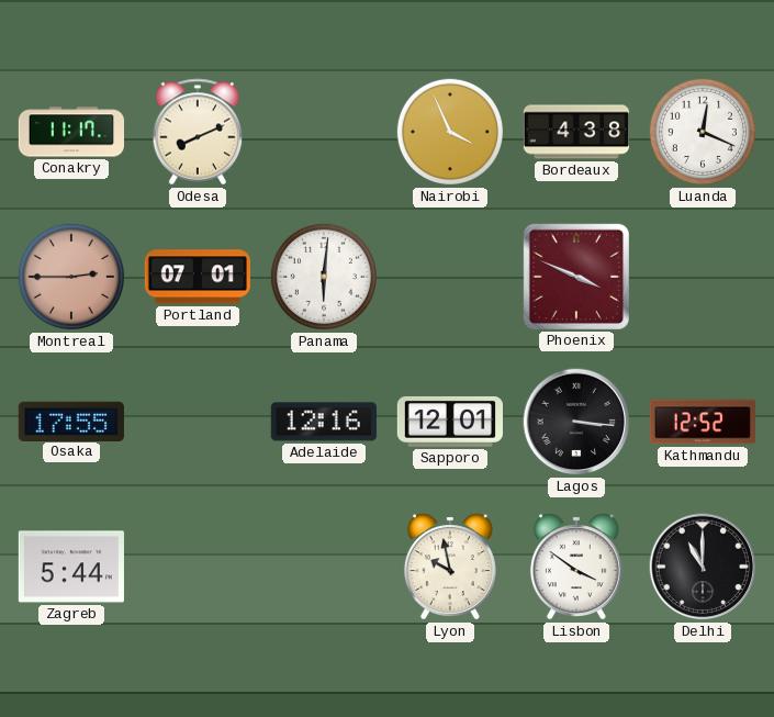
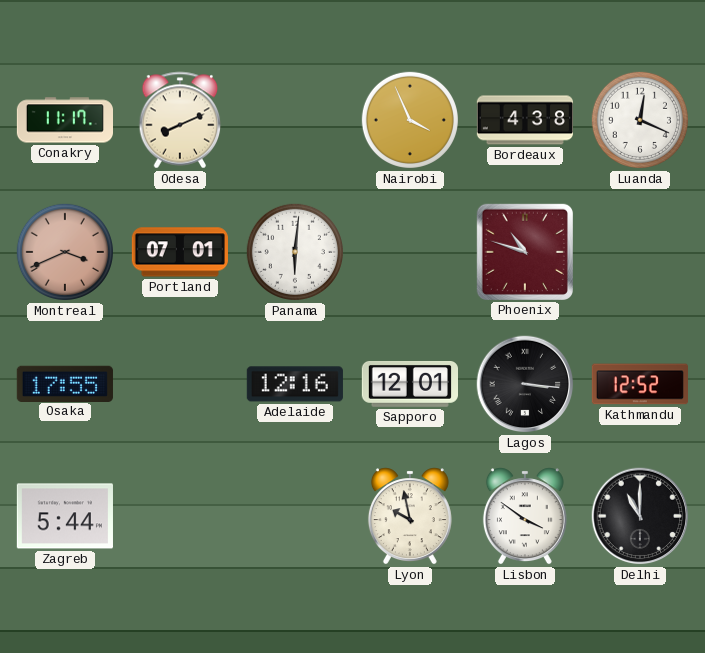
Montreal: 2:45 -> 3:41
Phoenix: 3:49 -> 10:48
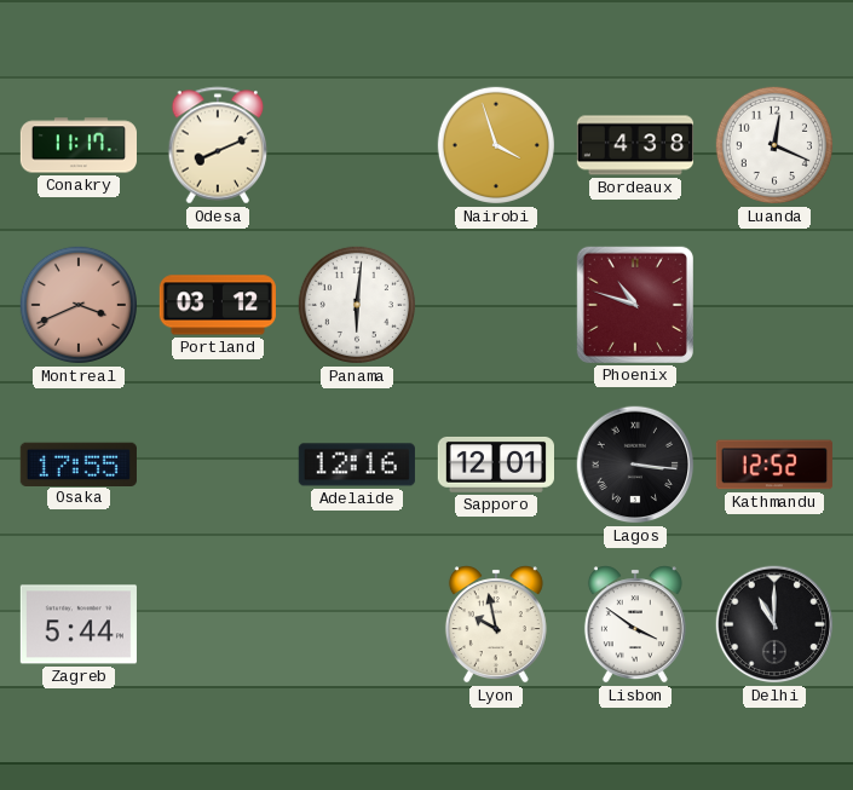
Nairobi: 3:56 -> 3:57
Portland: 07:01 -> 03:12
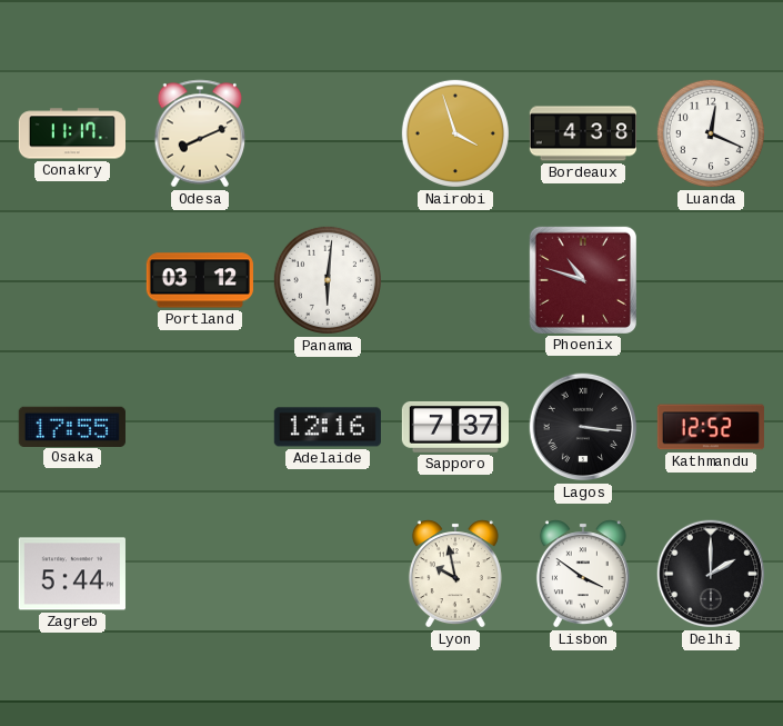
Montreal: 3:41 -> none
Sapporo: 12:01 -> 7:37
Delhi: 11:00 -> 2:00
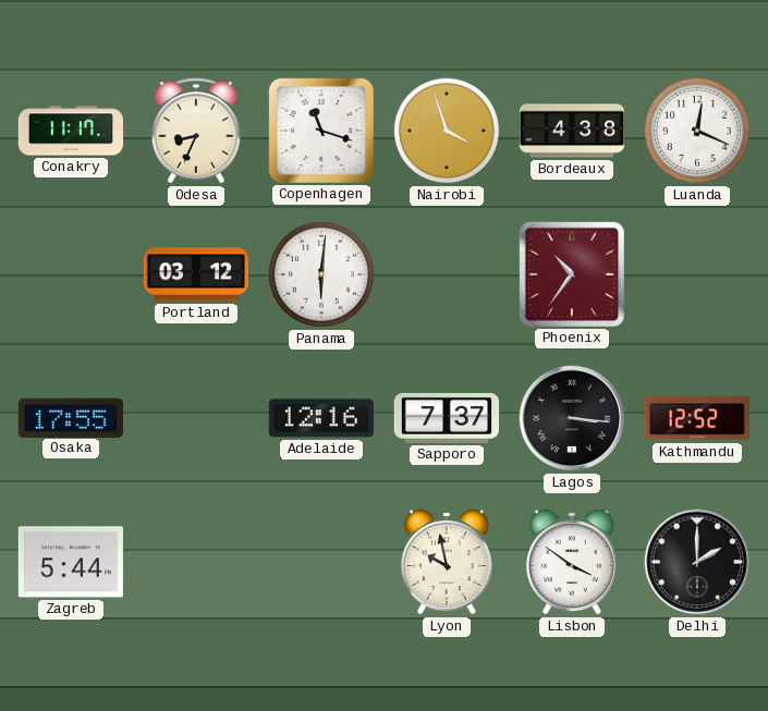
Odesa: 8:11 -> 8:34
Copenhagen: none -> 11:18
Phoenix: 10:48 -> 10:36
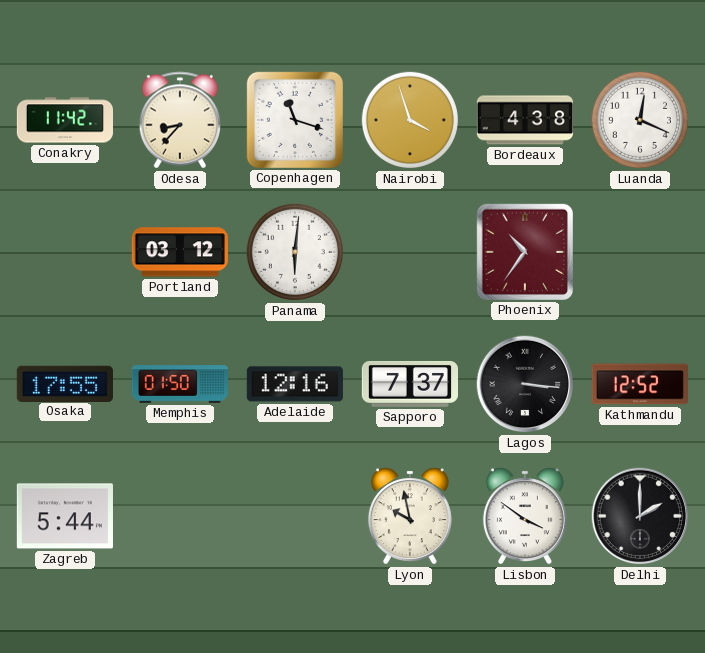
Conakry: 11:17 -> 11:42
Odesa: 8:34 -> 8:37
Memphis: none -> 01:50
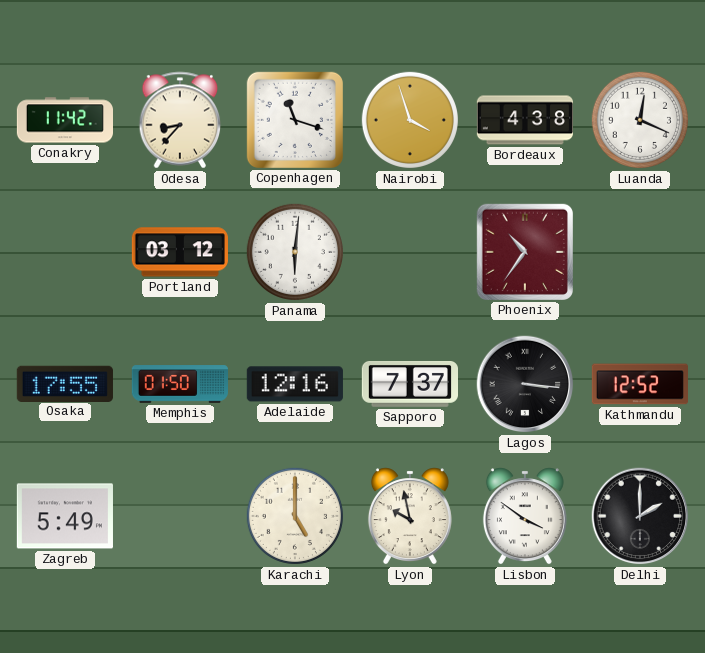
Zagreb: 5:44 -> 5:49
Karachi: none -> 5:00
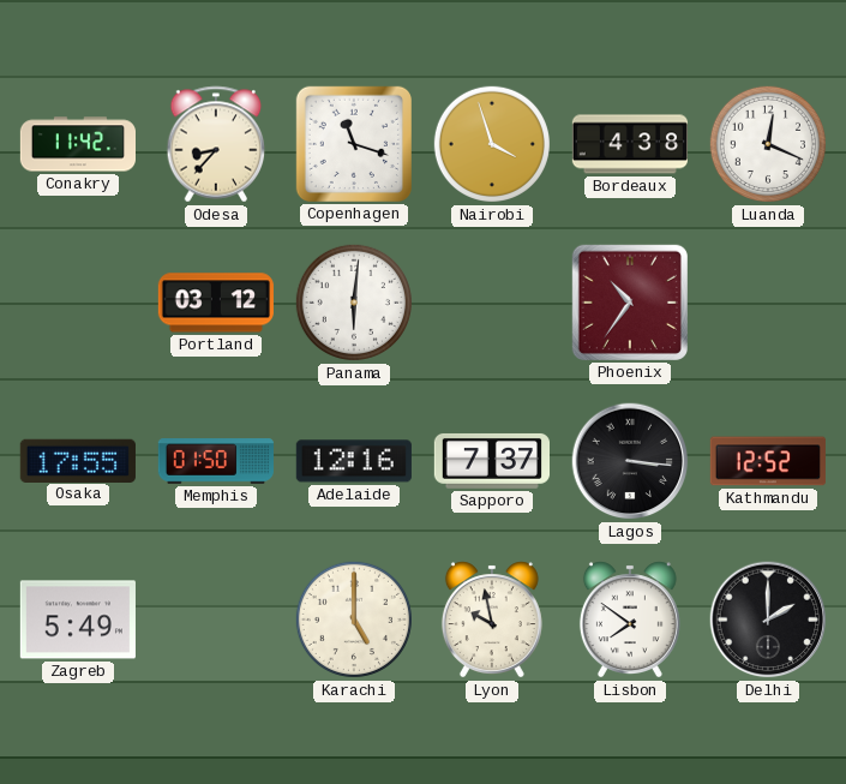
Lisbon: 3:51 -> 7:51
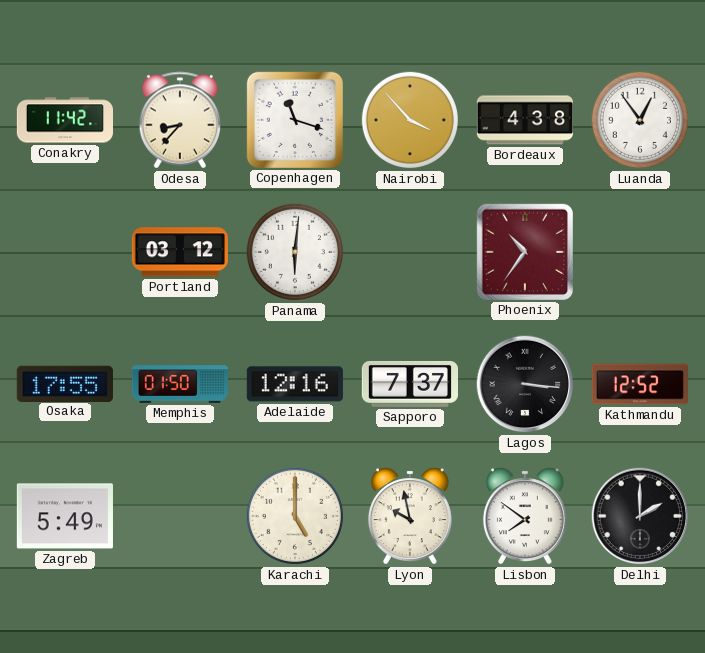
Nairobi: 3:57 -> 3:53
Luanda: 12:19 -> 12:54
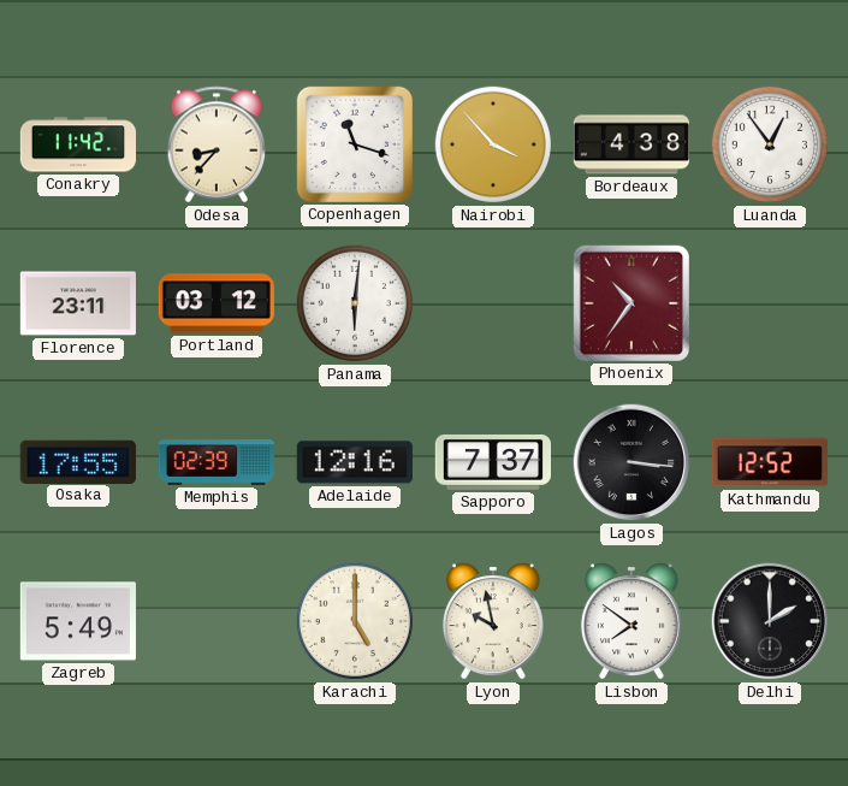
Florence: none -> 23:11
Memphis: 01:50 -> 02:39
